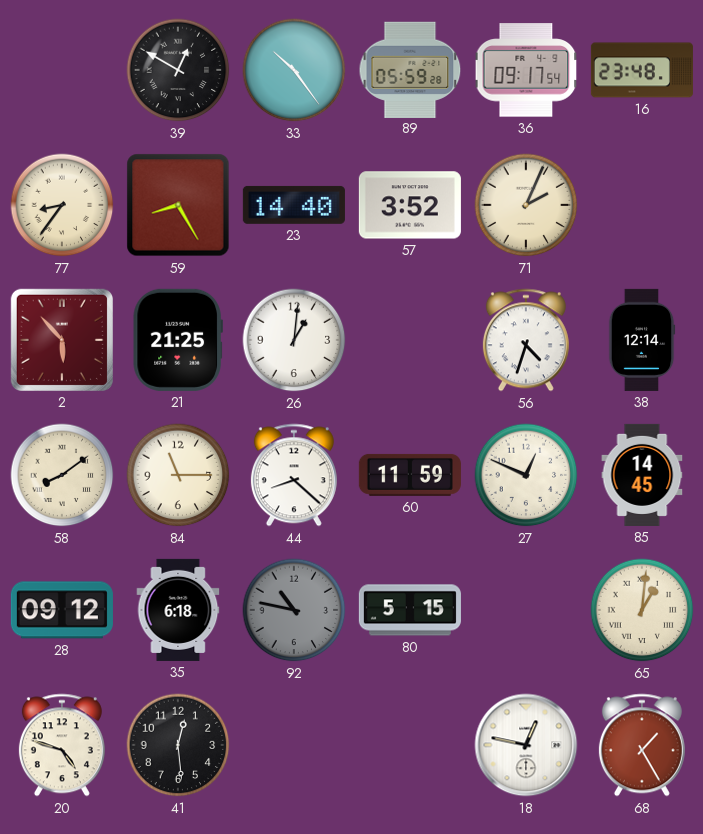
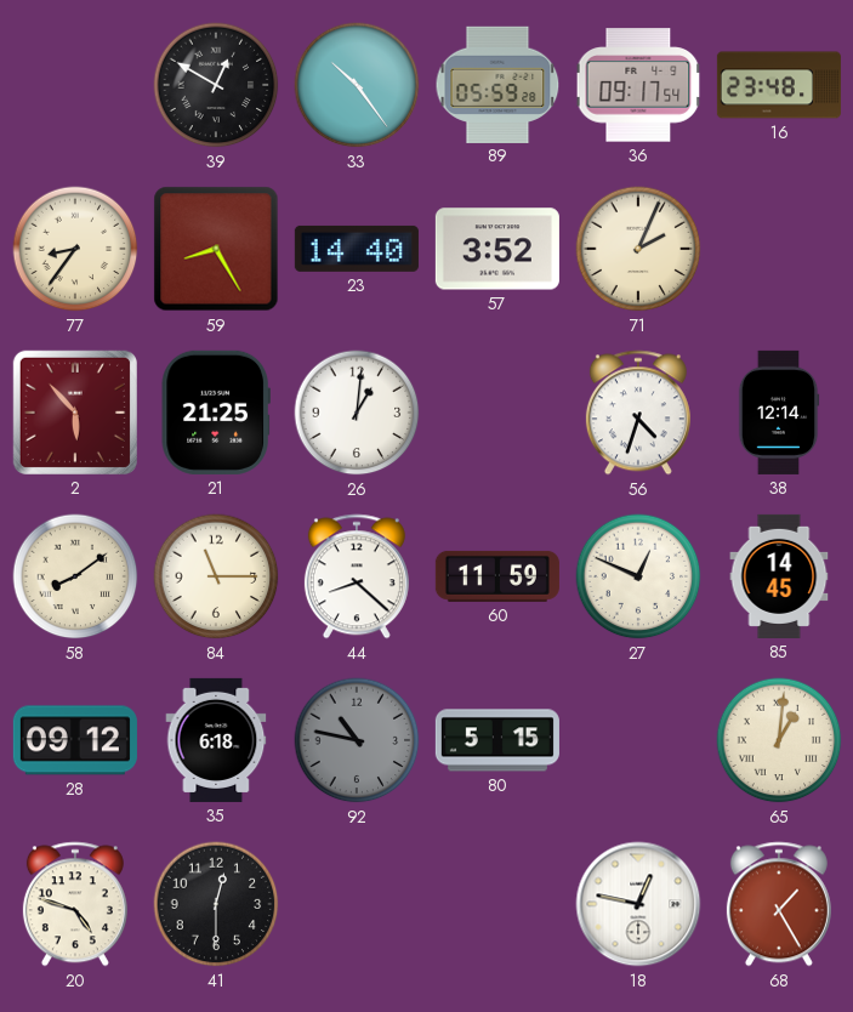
41: 12:29 -> 12:30
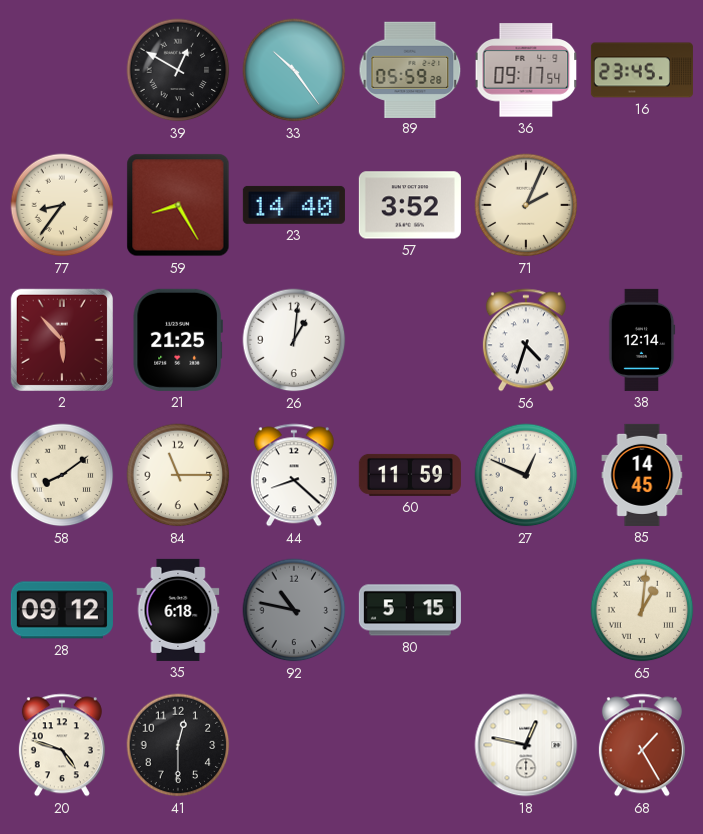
16: 23:48 -> 23:45
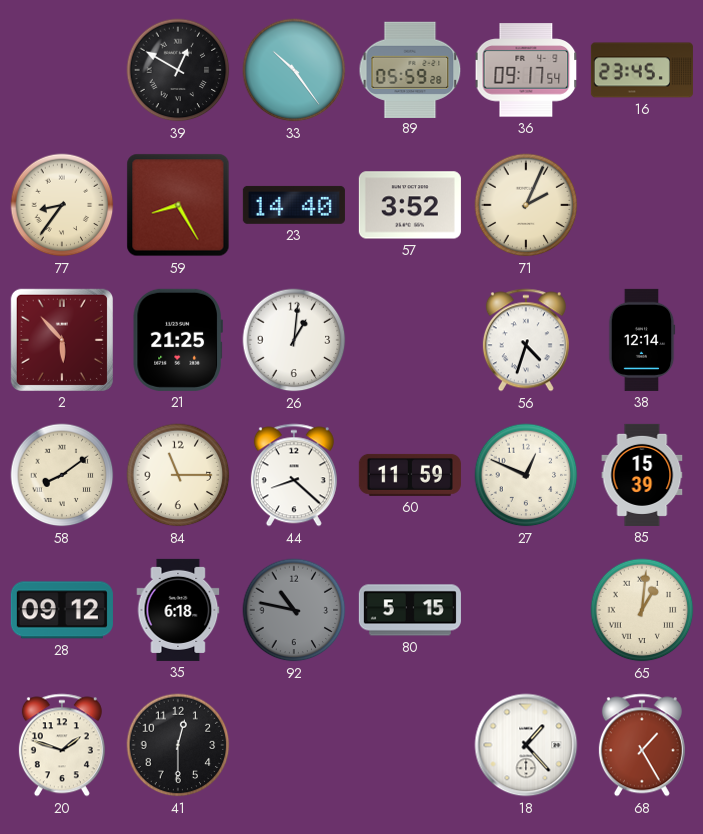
85: 14:45 -> 15:39
20: 4:48 -> 1:48
18: 12:47 -> 1:23
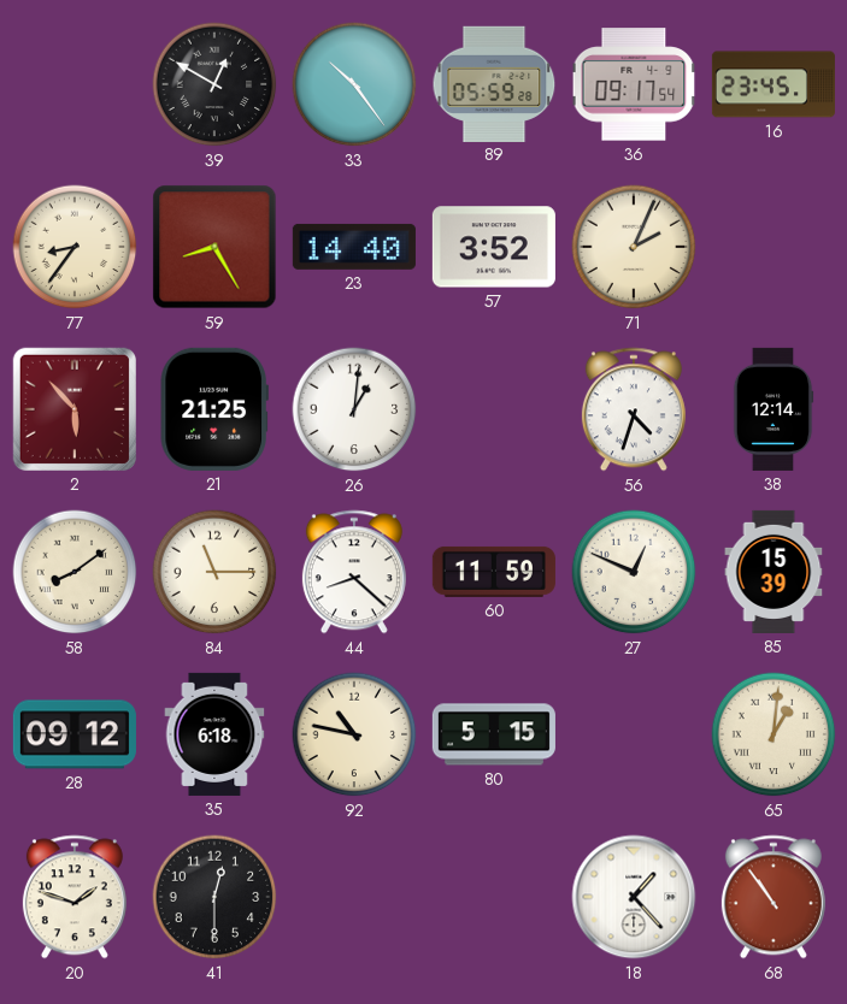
92 dial: grey -> cream
68: 1:25 -> 10:54
